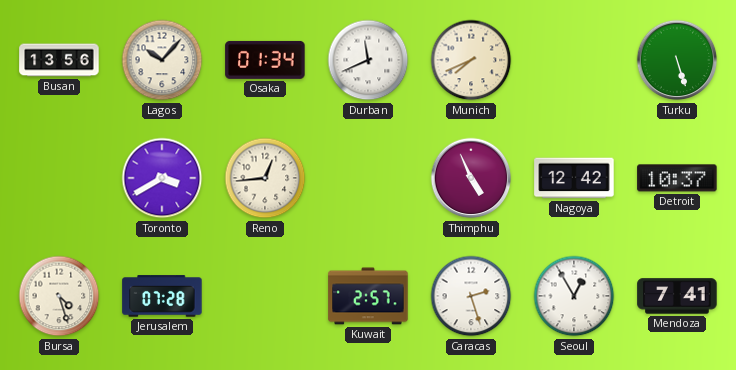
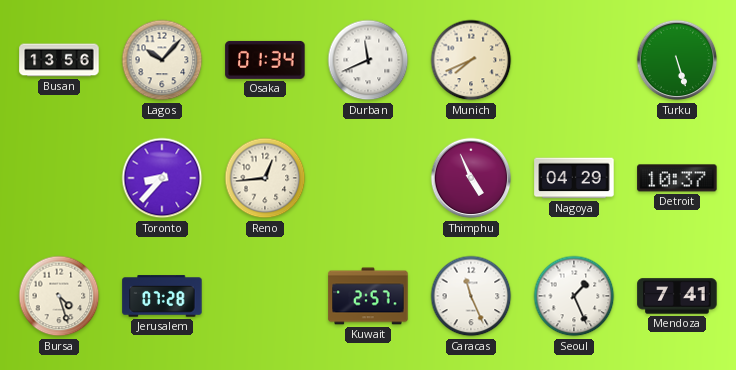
Toronto: 3:40 -> 8:37
Nagoya: 12:42 -> 04:29
Caracas: 2:27 -> 11:26
Seoul: 12:55 -> 1:26
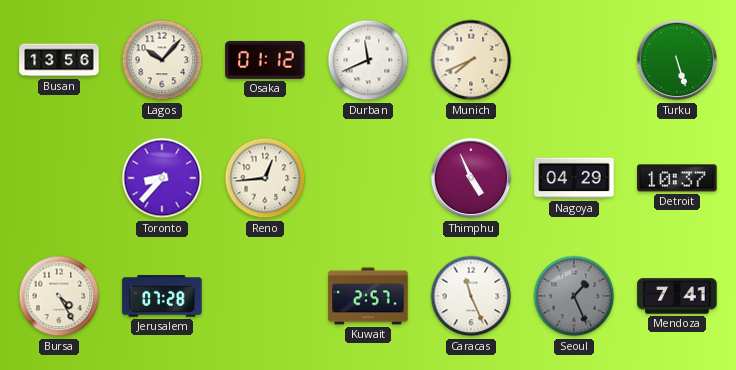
Osaka: 01:34 -> 01:12
Bursa: 4:27 -> 4:25
Seoul dial: white -> grey
